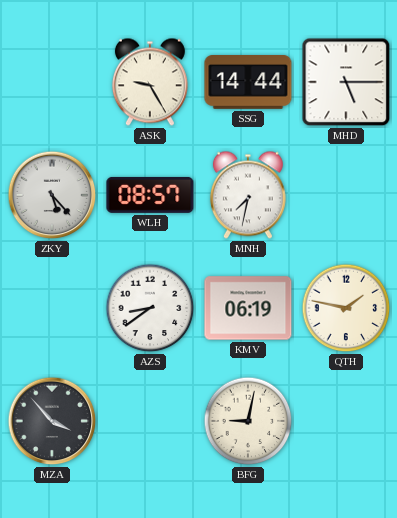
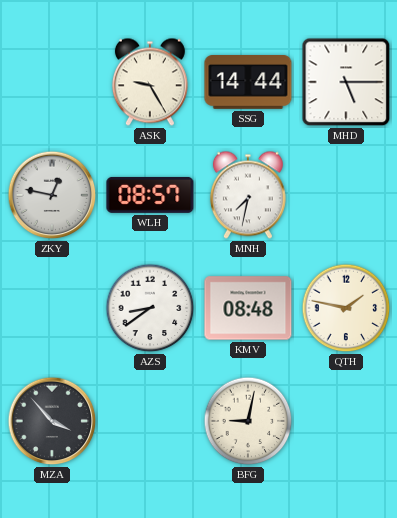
ZKY: 5:23 -> 12:47
KMV: 06:19 -> 08:48
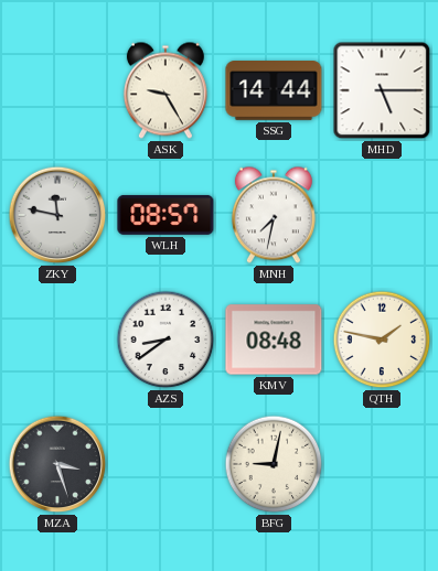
ZKY: 12:47 -> 11:47
MZA: 3:53 -> 3:27
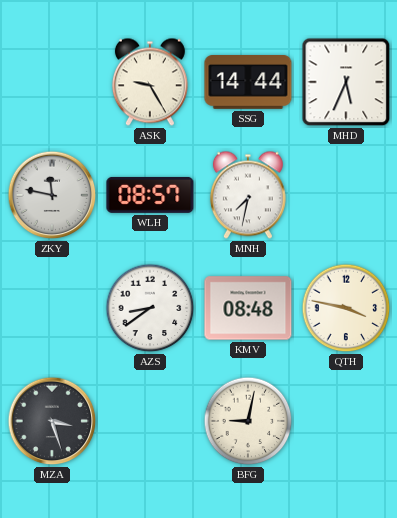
MHD: 5:15 -> 5:34
QTH: 1:47 -> 3:47
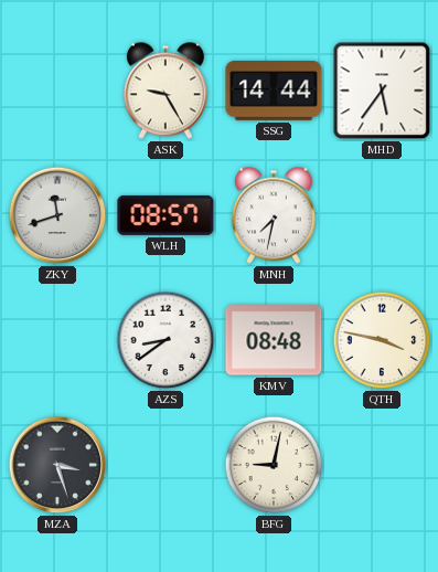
MHD: 5:34 -> 5:36
ZKY: 11:47 -> 11:42
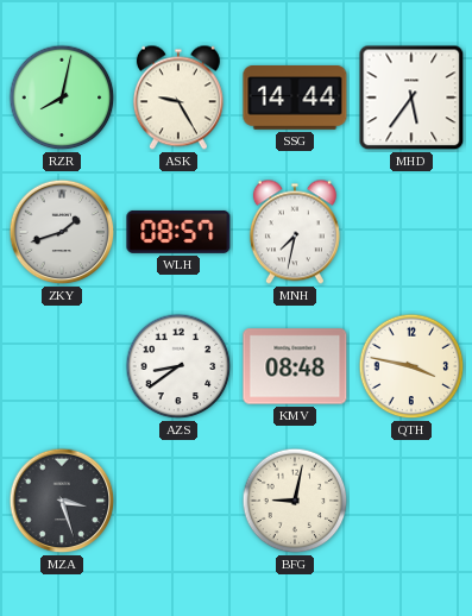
RZR: none -> 8:02
ZKY: 11:42 -> 1:42
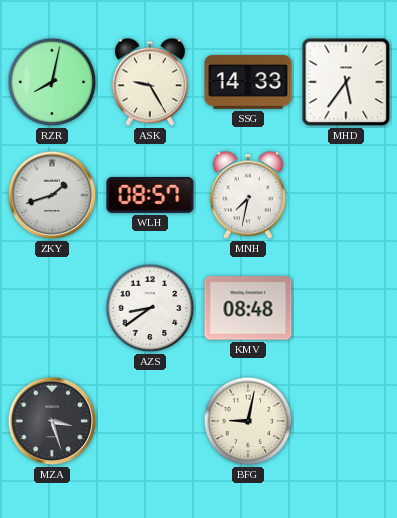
SSG: 14:44 -> 14:33
QTH: 3:47 -> none
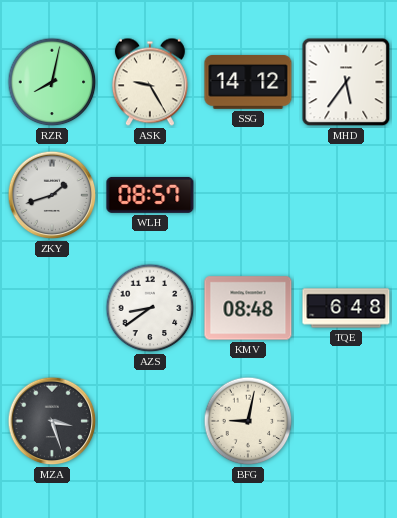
SSG: 14:33 -> 14:12
MNH: 7:32 -> none
TQE: none -> 6:48
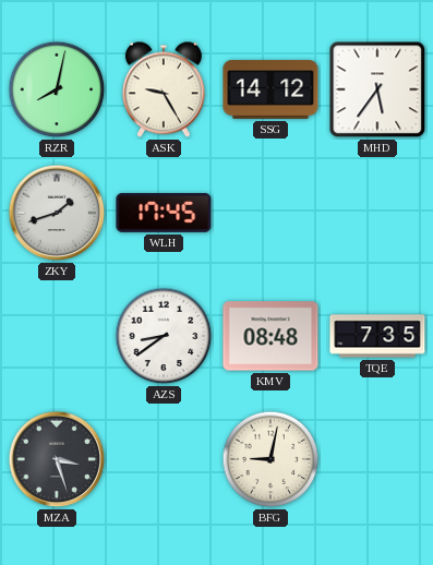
WLH: 08:57 -> 17:45
TQE: 6:48 -> 7:35
